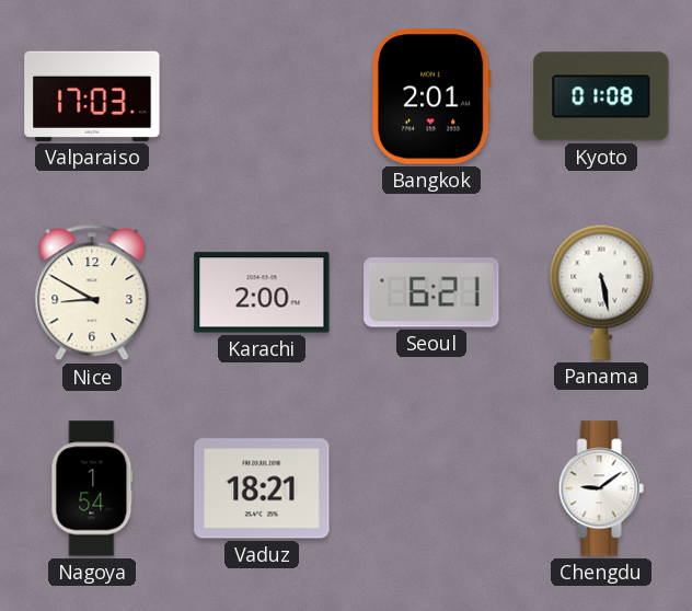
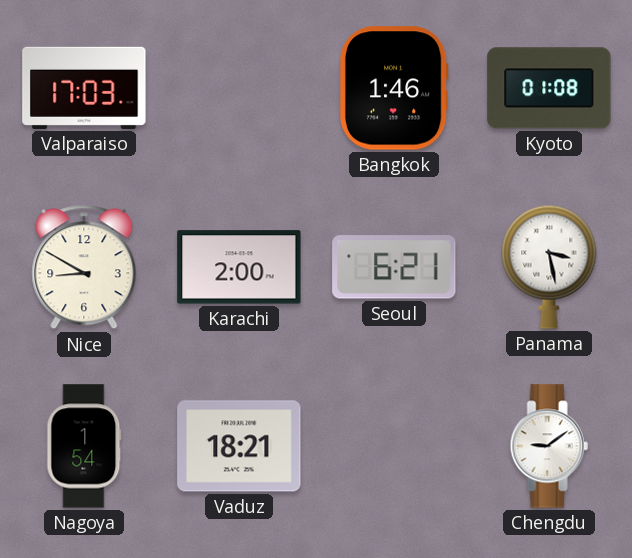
Bangkok: 2:01 -> 1:46
Panama: 5:28 -> 3:28
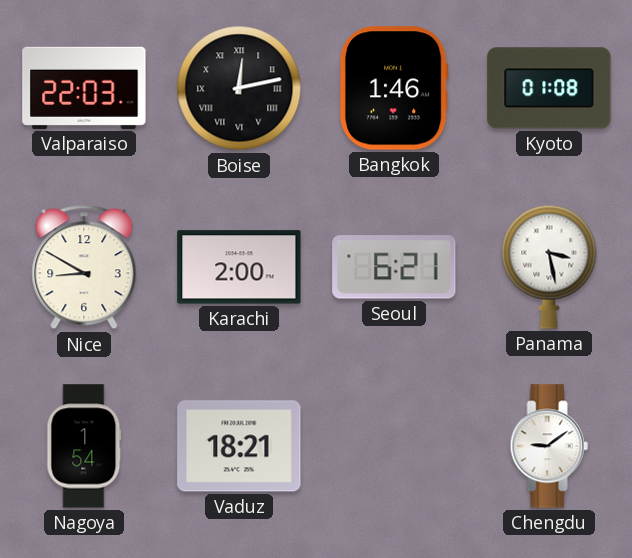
Valparaiso: 17:03 -> 22:03
Boise: none -> 12:13
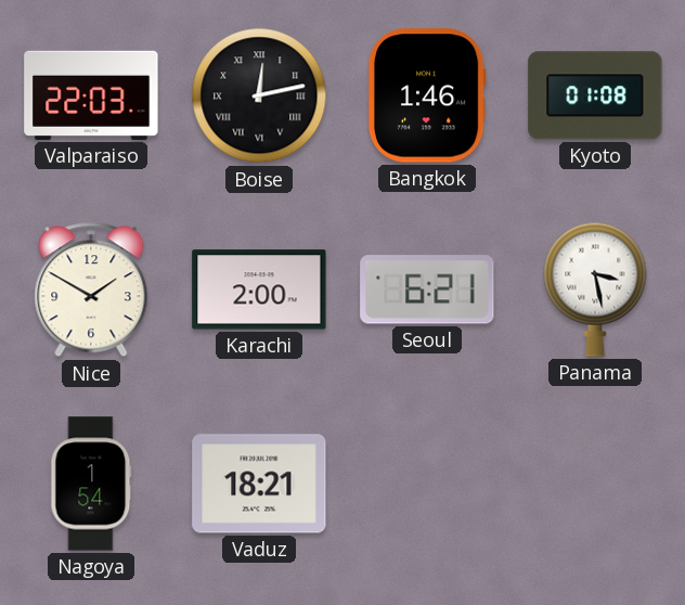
Nice: 8:50 -> 1:50
Chengdu: 9:09 -> none
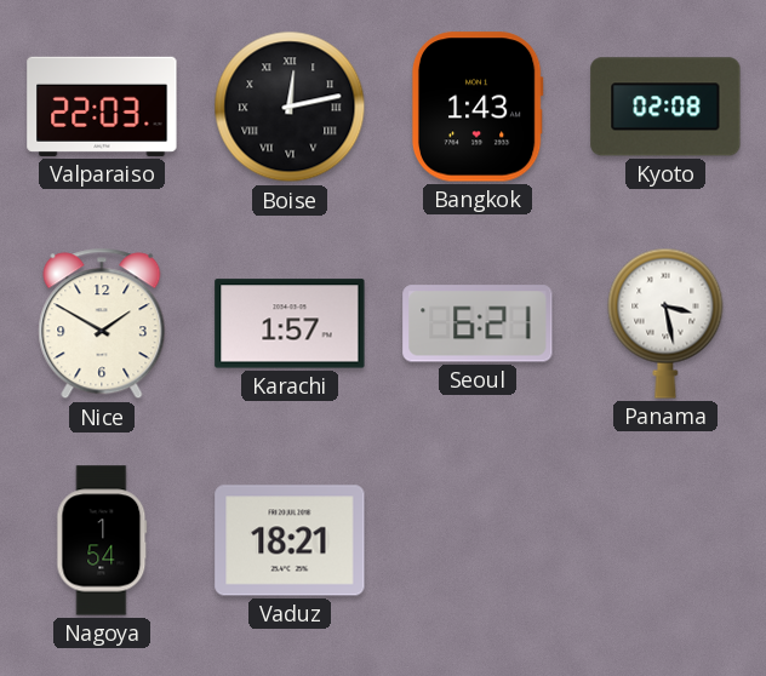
Bangkok: 1:46 -> 1:43
Kyoto: 01:08 -> 02:08
Karachi: 2:00 -> 1:57
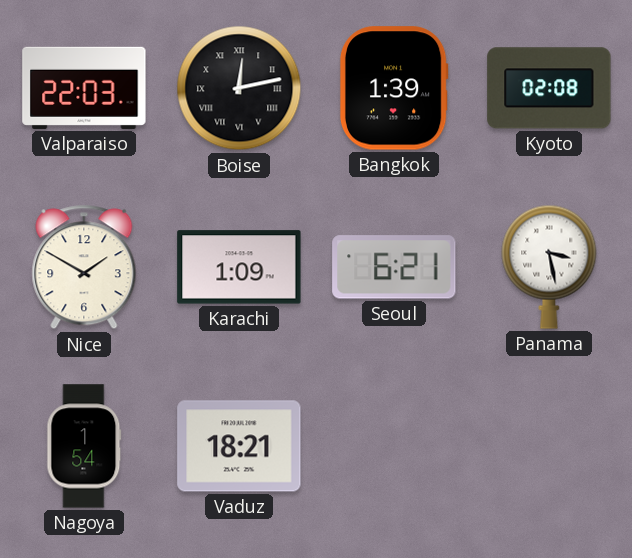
Bangkok: 1:43 -> 1:39
Karachi: 1:57 -> 1:09
